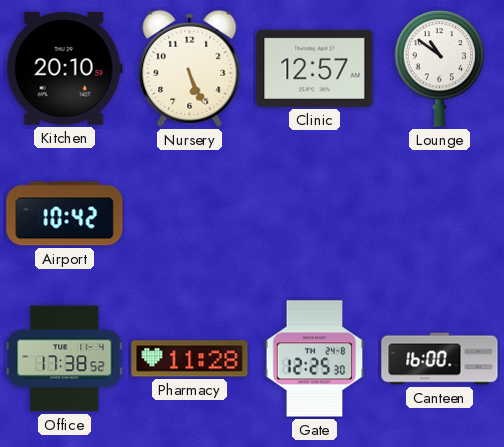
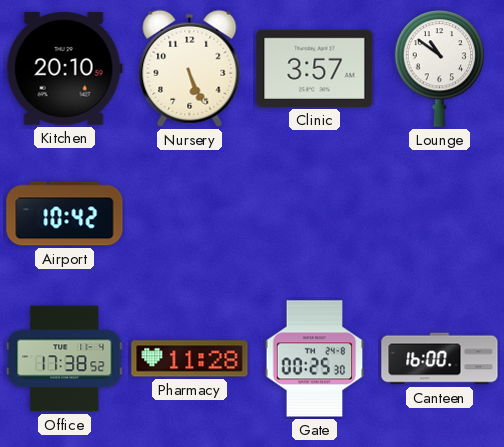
Clinic: 12:57 -> 3:57
Gate: 12:25 -> 00:25
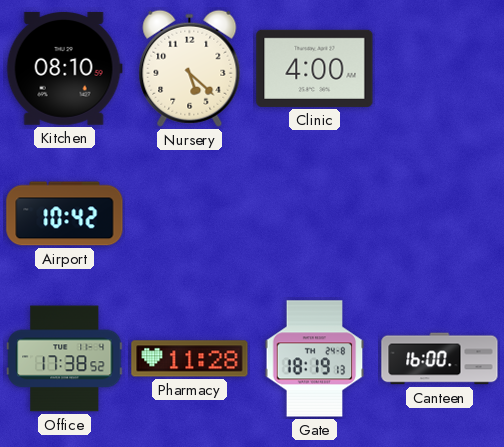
Kitchen: 20:10 -> 08:10
Nursery: 5:26 -> 5:22
Clinic: 3:57 -> 4:00
Lounge: 10:51 -> none
Gate: 00:25 -> 18:19
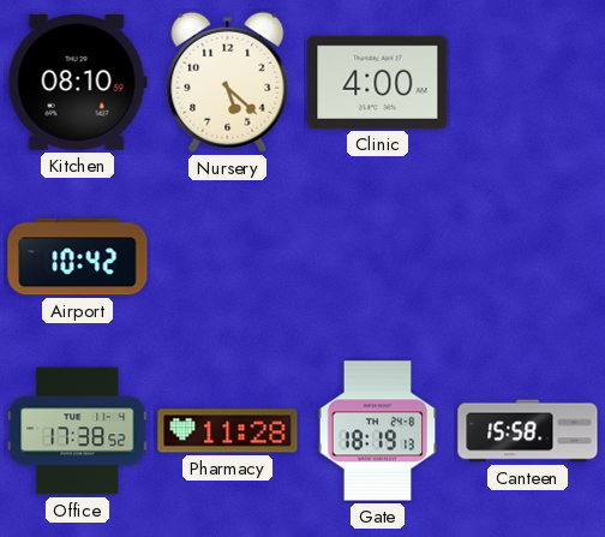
Canteen: 16:00 -> 15:58
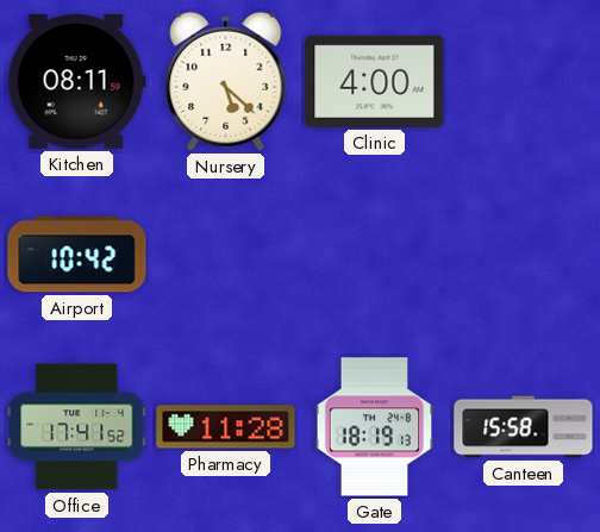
Kitchen: 08:10 -> 08:11
Office: 17:38 -> 17:41
